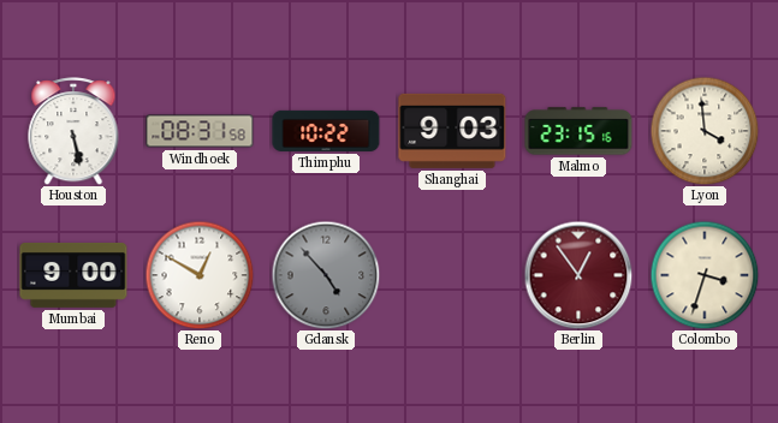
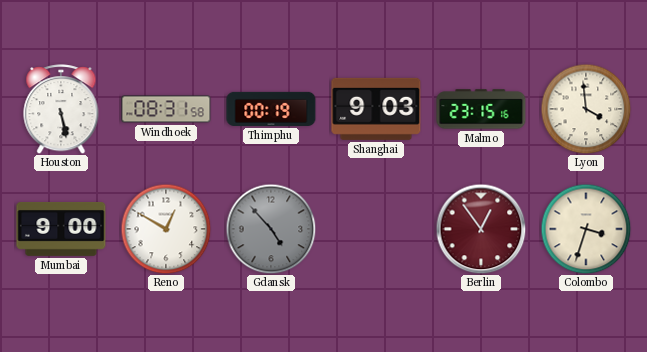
Thimphu: 10:22 -> 00:19
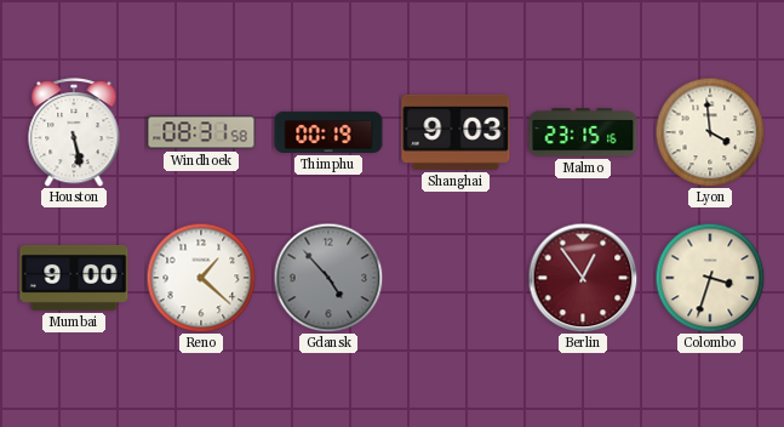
Reno: 12:50 -> 1:22
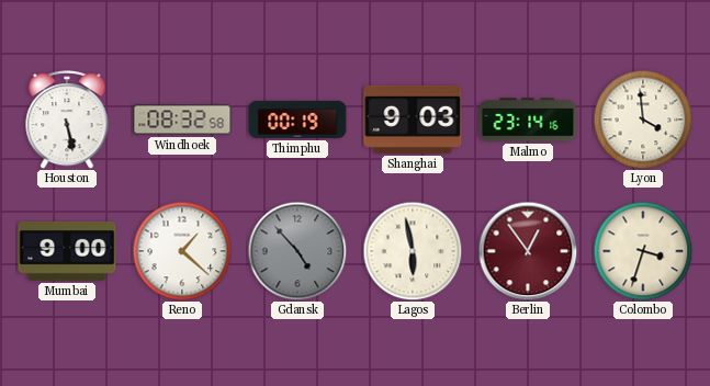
Windhoek: 08:31 -> 08:32
Malmo: 23:15 -> 23:14
Lagos: none -> 5:58
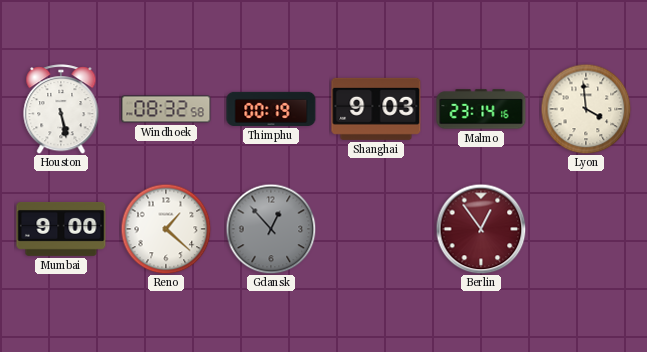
Gdansk: 4:53 -> 12:53
Lagos: 5:58 -> none
Colombo: 3:33 -> none
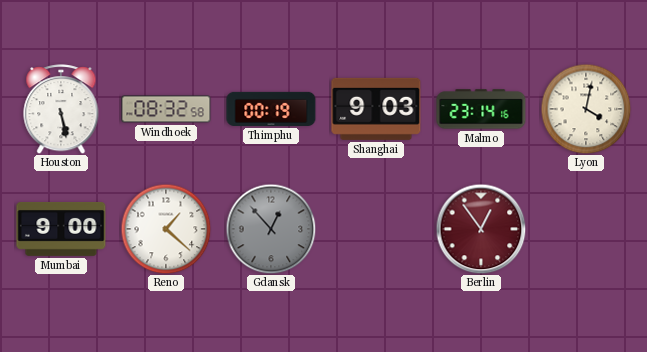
Lyon: 3:59 -> 4:02
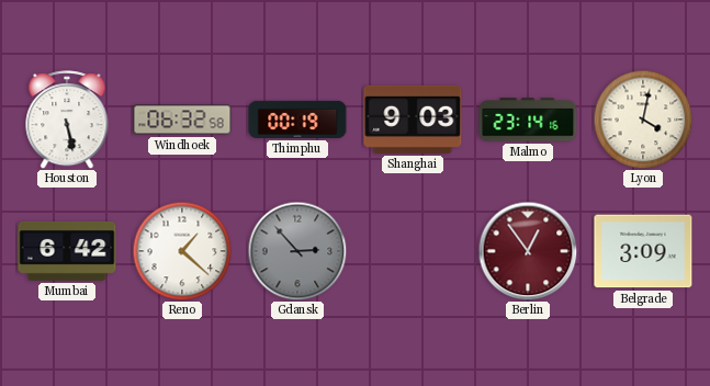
Windhoek: 08:32 -> 06:32
Mumbai: 9:00 -> 6:42
Gdansk: 12:53 -> 2:53
Belgrade: none -> 3:09
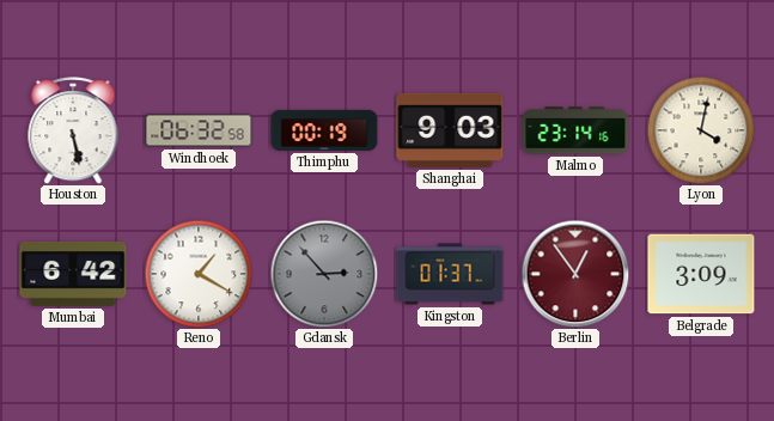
Reno: 1:22 -> 1:20
Kingston: none -> 01:37
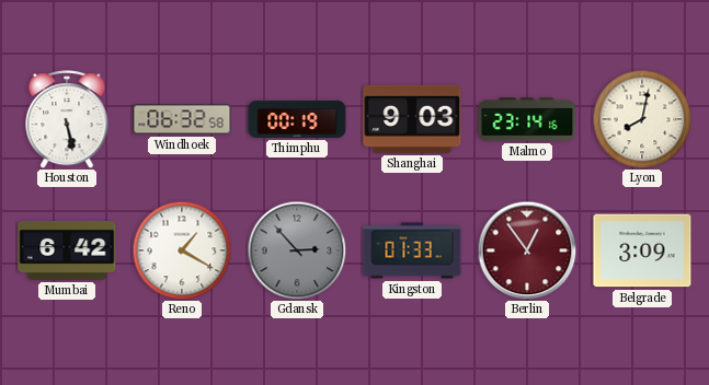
Lyon: 4:02 -> 8:02
Kingston: 01:37 -> 01:33
